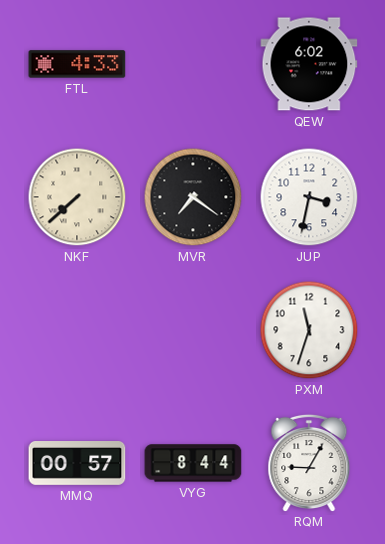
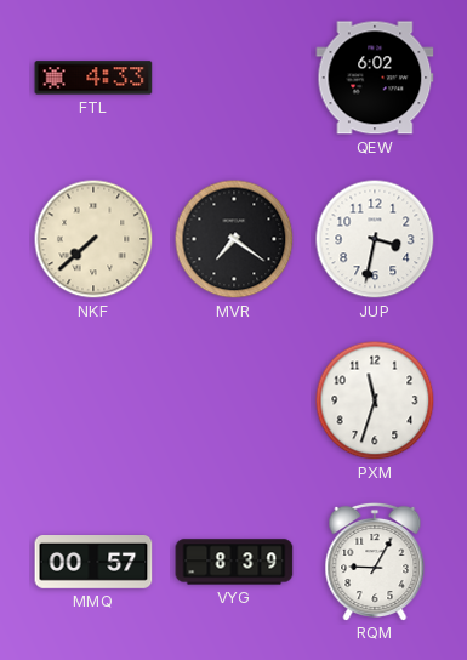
VYG: 8:44 -> 8:39
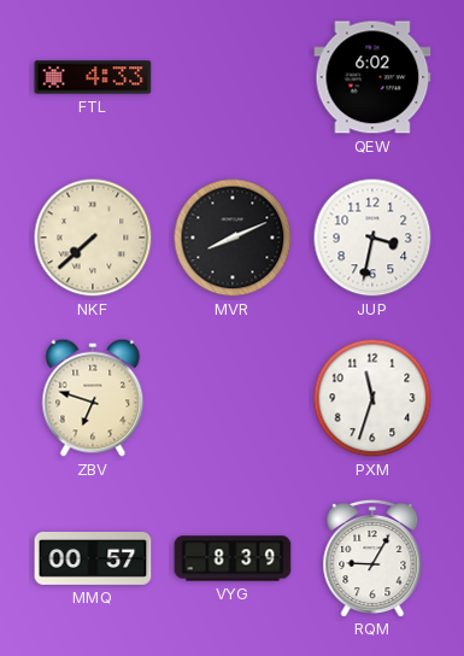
MVR: 7:21 -> 8:11
ZBV: none -> 6:48
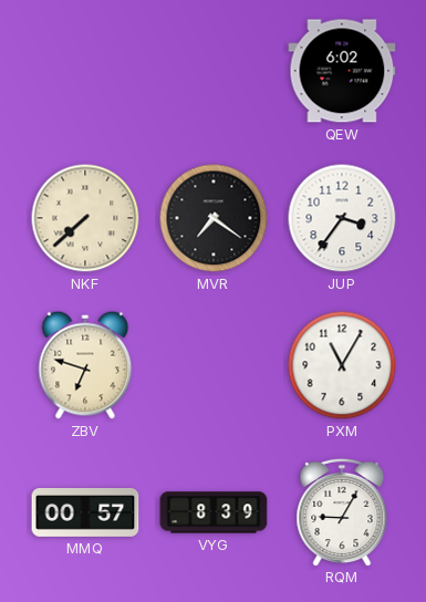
FTL: 4:33 -> none
MVR: 8:11 -> 7:21
JUP: 3:32 -> 3:36
PXM: 11:33 -> 11:05
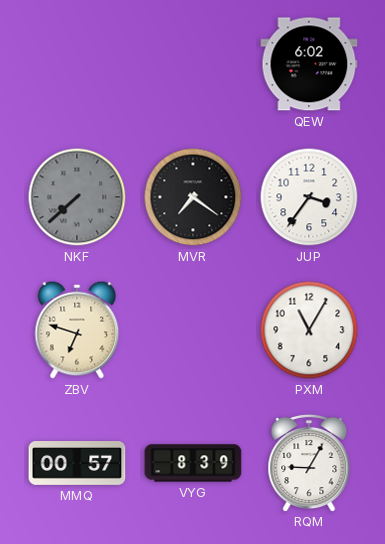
NKF dial: cream -> grey
